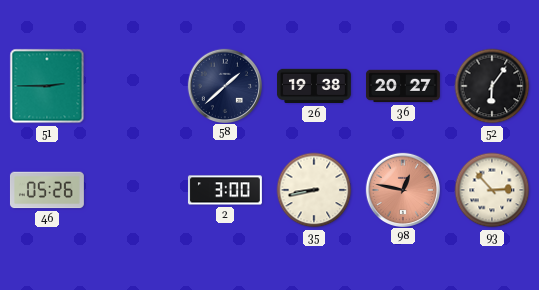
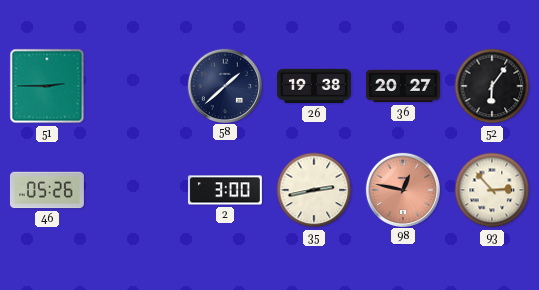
35: 8:43 -> 2:43
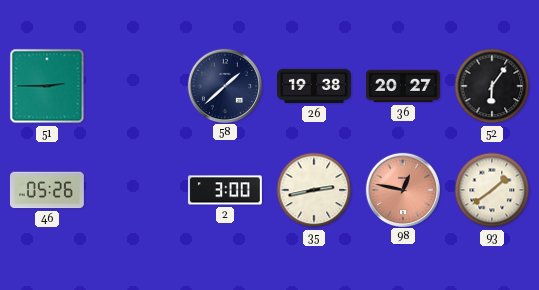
93: 2:53 -> 1:39
